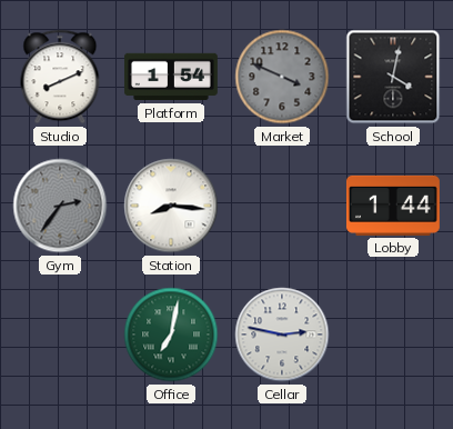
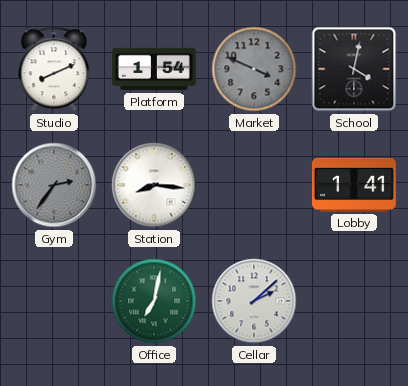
Lobby: 1:44 -> 1:41
Cellar: 2:47 -> 2:08
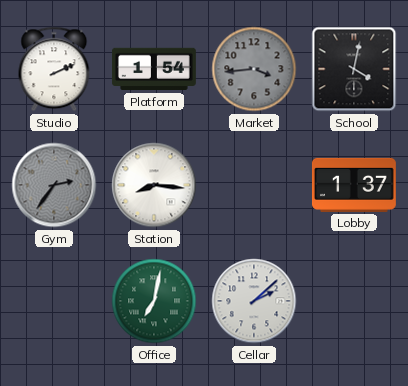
Studio: 8:11 -> 2:11
Market: 3:49 -> 3:44
Lobby: 1:41 -> 1:37
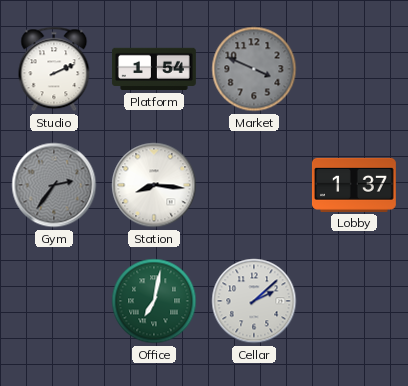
Market: 3:44 -> 3:49
School: 4:02 -> none
